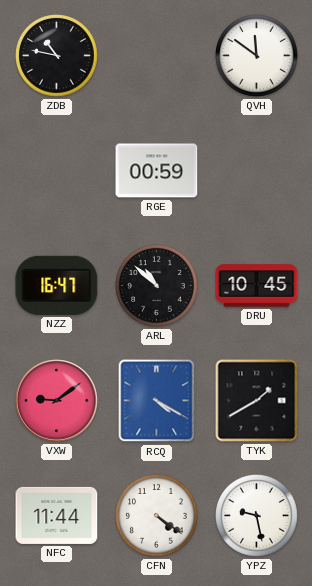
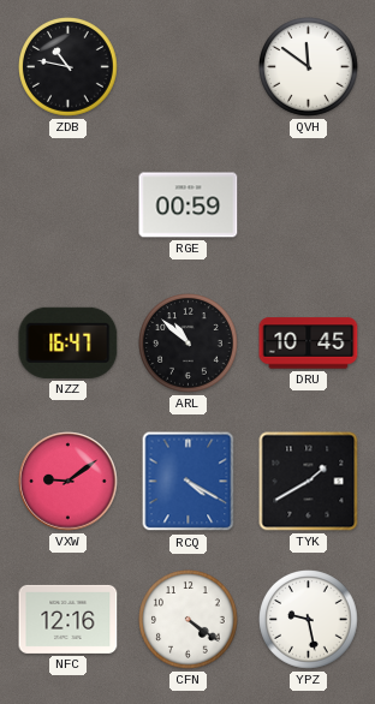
NFC: 11:44 -> 12:16
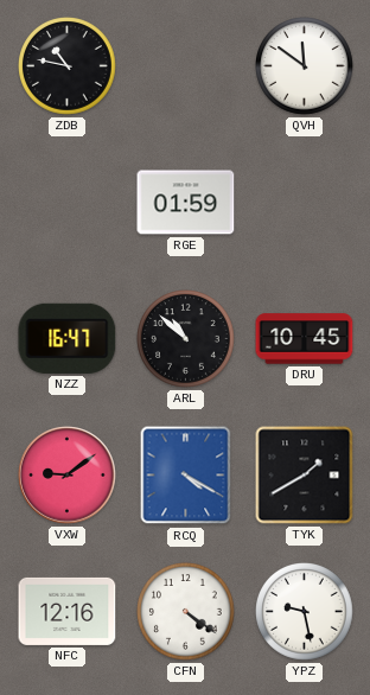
RGE: 00:59 -> 01:59
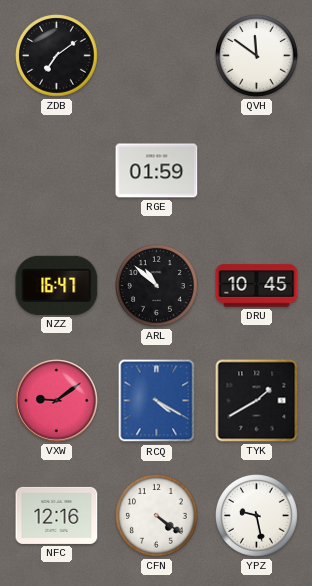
ZDB: 10:47 -> 7:09
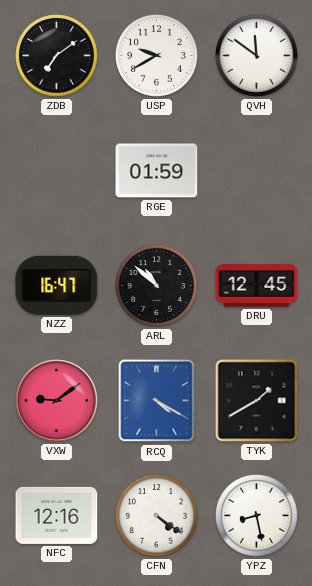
USP: none -> 9:40
DRU: 10:45 -> 12:45
YPZ: 9:28 -> 8:28
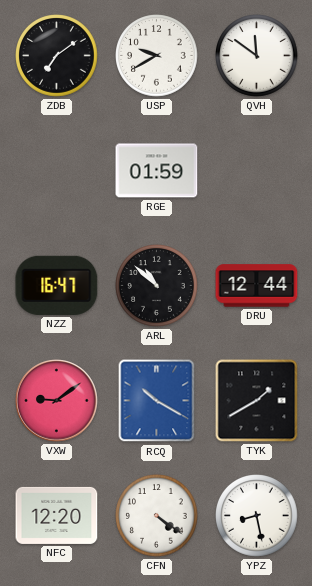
DRU: 12:45 -> 12:44
RCQ: 4:20 -> 10:20
NFC: 12:16 -> 12:20
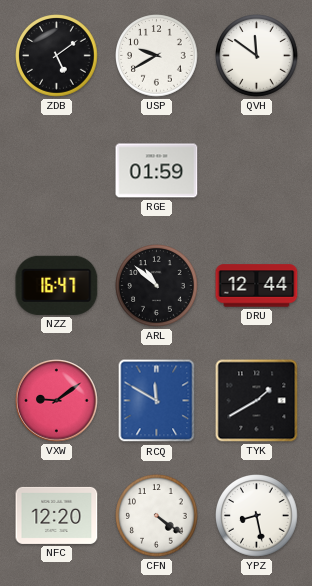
ZDB: 7:09 -> 5:09
RCQ: 10:20 -> 11:50
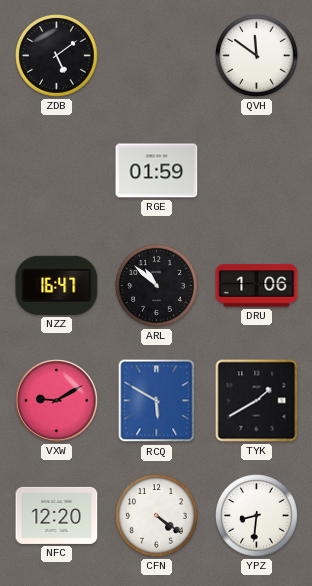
USP: 9:40 -> none
DRU: 12:44 -> 1:06
VXW: 9:09 -> 9:10
RCQ: 11:50 -> 5:50
YPZ: 8:28 -> 8:31
